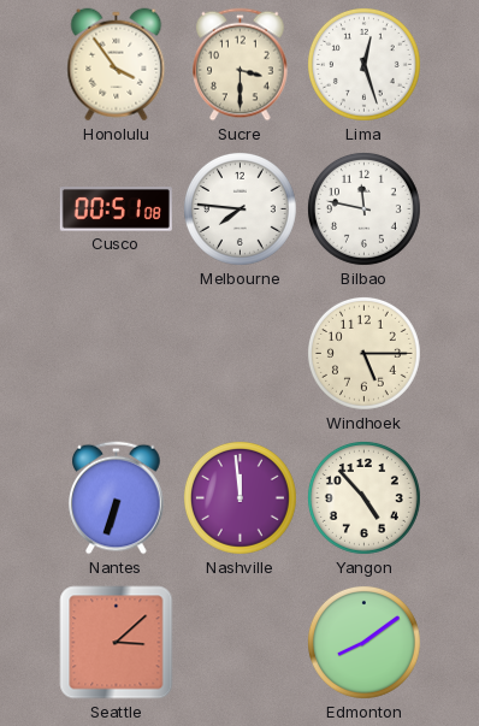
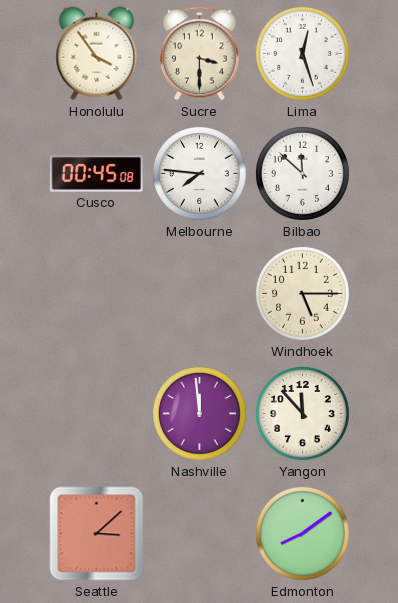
Cusco: 00:51 -> 00:45
Bilbao: 11:47 -> 11:52
Nantes: 6:33 -> none
Yangon: 4:53 -> 11:53
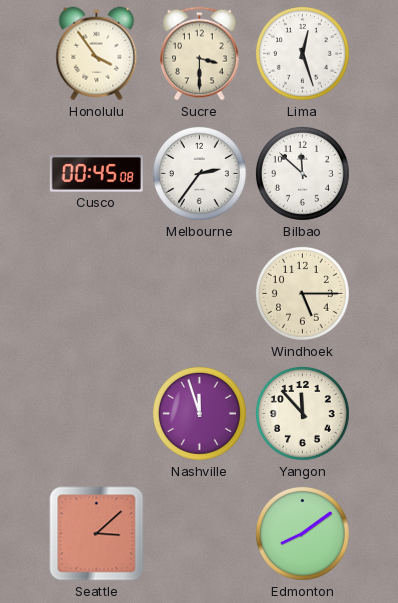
Melbourne: 7:46 -> 2:36
Nashville: 11:59 -> 11:57
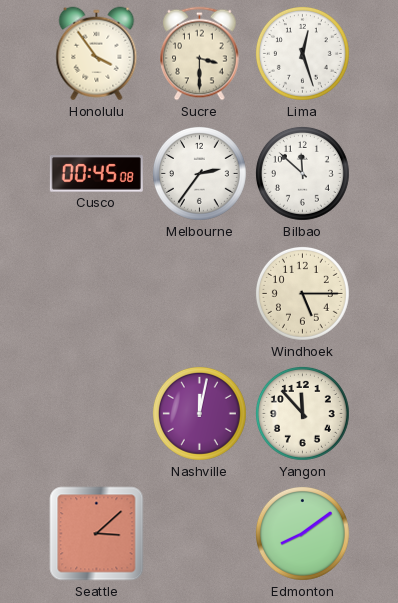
Nashville: 11:57 -> 12:02
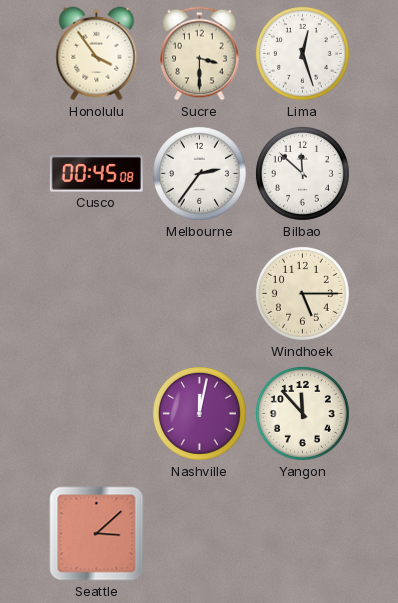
Edmonton: 8:09 -> none
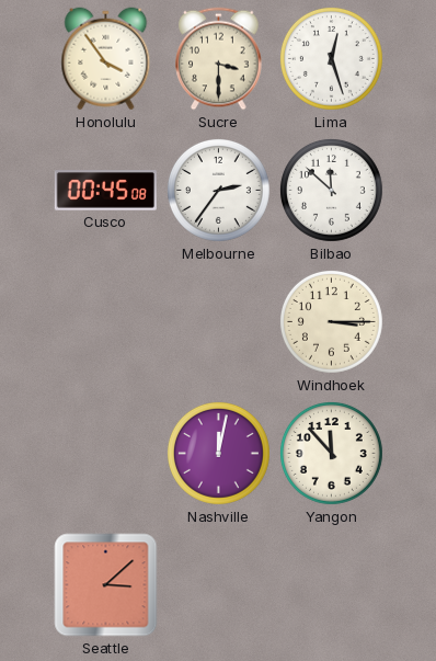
Windhoek: 5:15 -> 3:15
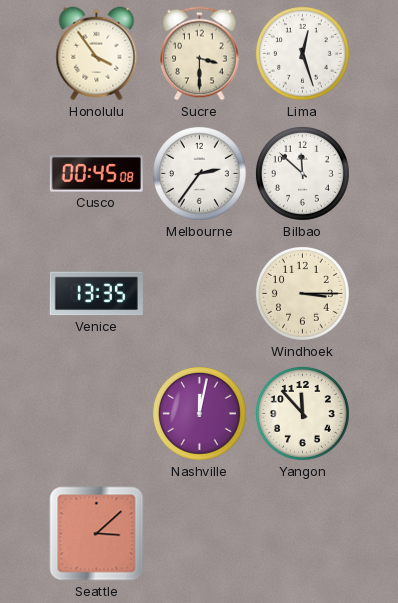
Venice: none -> 13:35
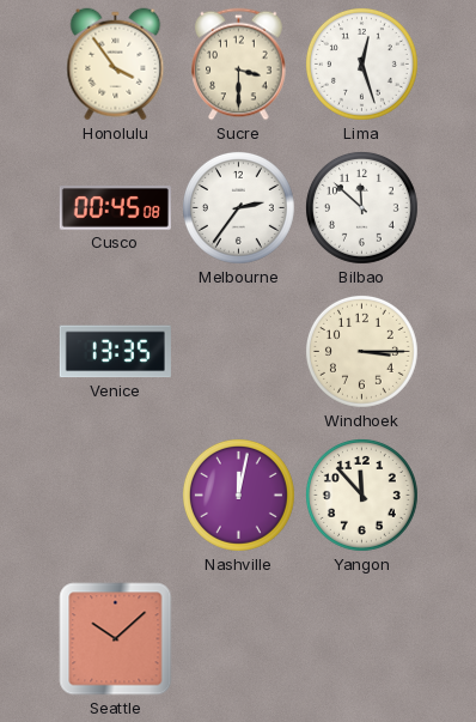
Seattle: 3:08 -> 10:08
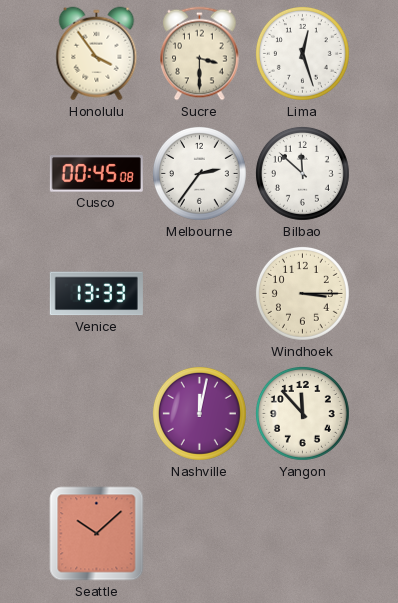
Venice: 13:35 -> 13:33
